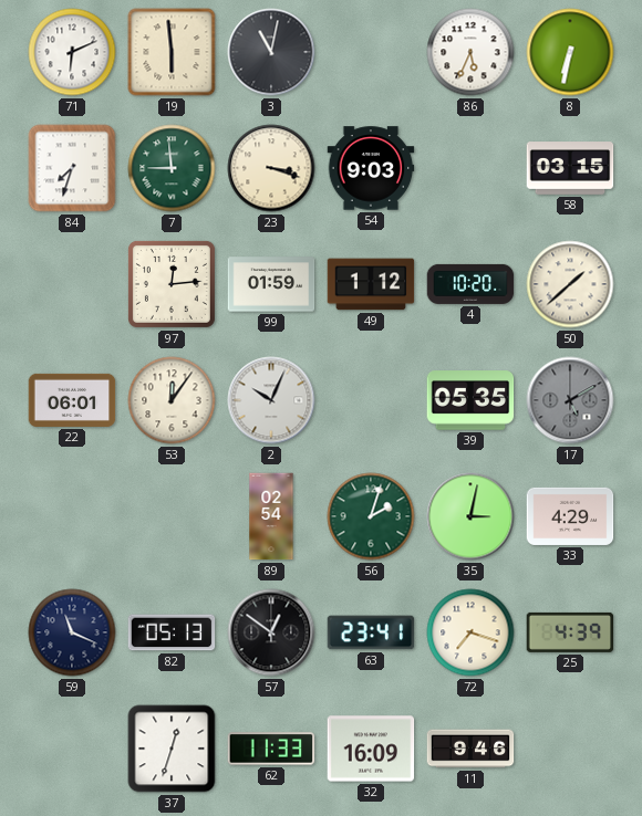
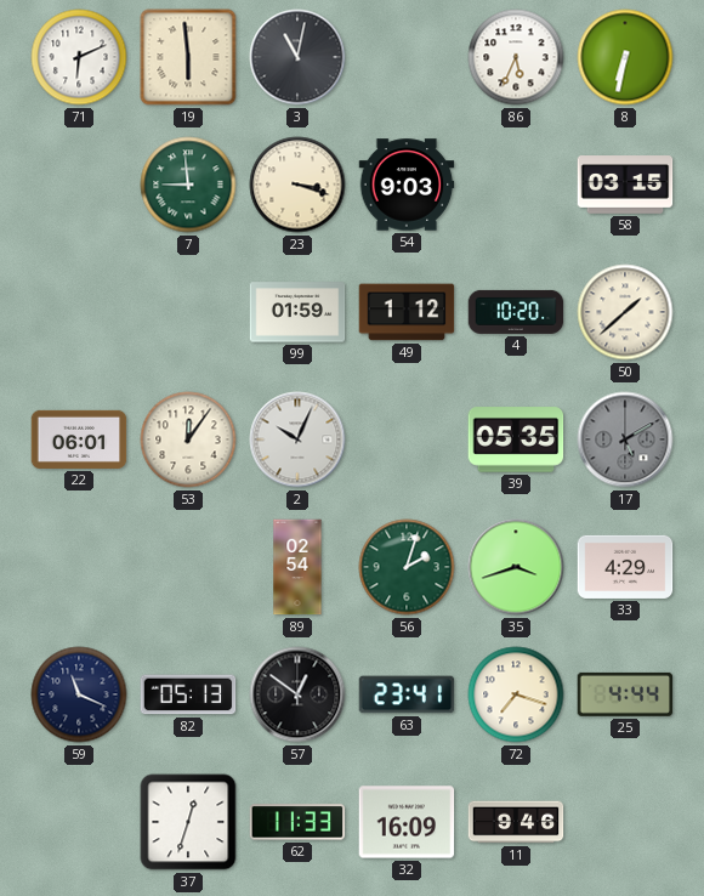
84: 7:33 -> none
97: 12:14 -> none
35: 3:02 -> 3:42
25: 4:39 -> 4:44
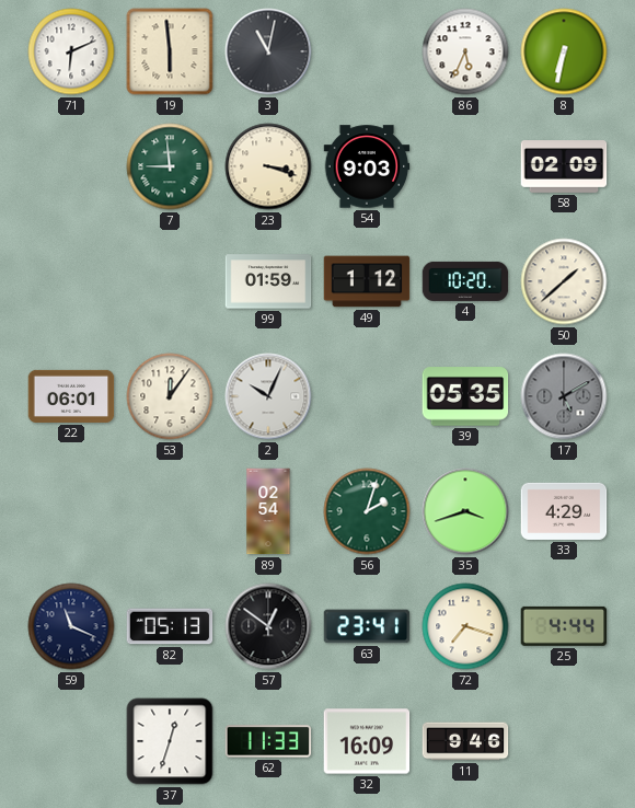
58: 03:15 -> 02:09
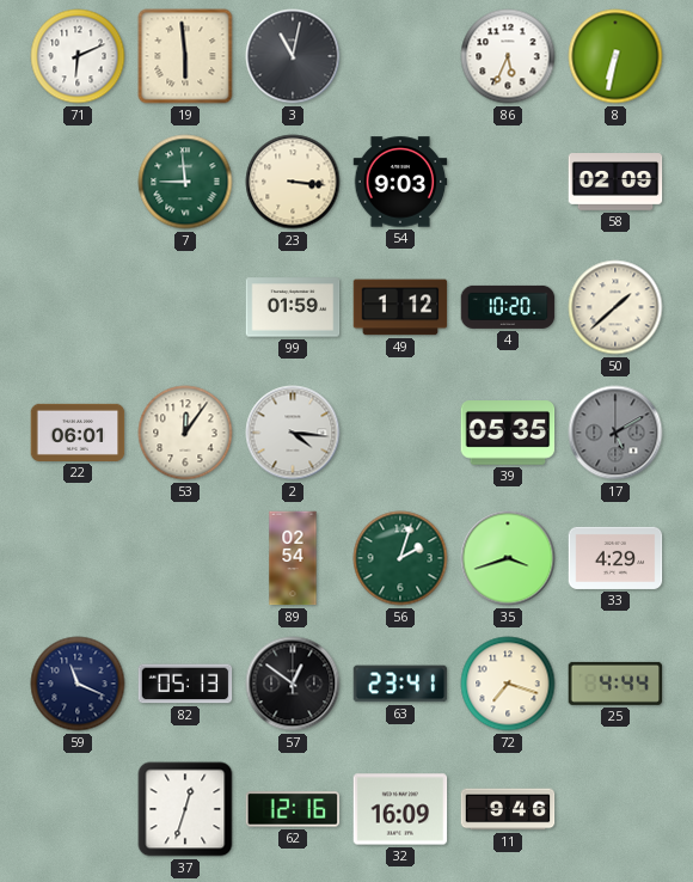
23: 3:18 -> 3:16
2: 10:04 -> 4:16
62: 11:33 -> 12:16
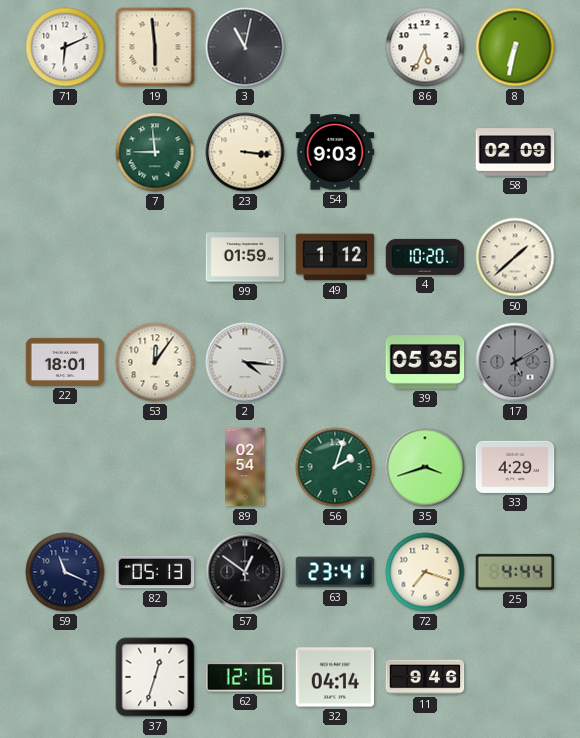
22: 06:01 -> 18:01
32: 16:09 -> 04:14
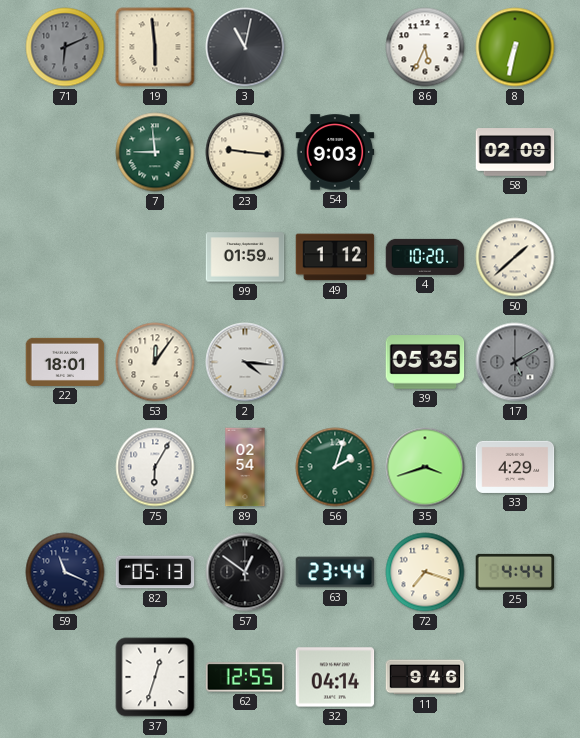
71 dial: white -> grey
23: 3:16 -> 9:16
75: none -> 6:05
63: 23:41 -> 23:44
62: 12:16 -> 12:55
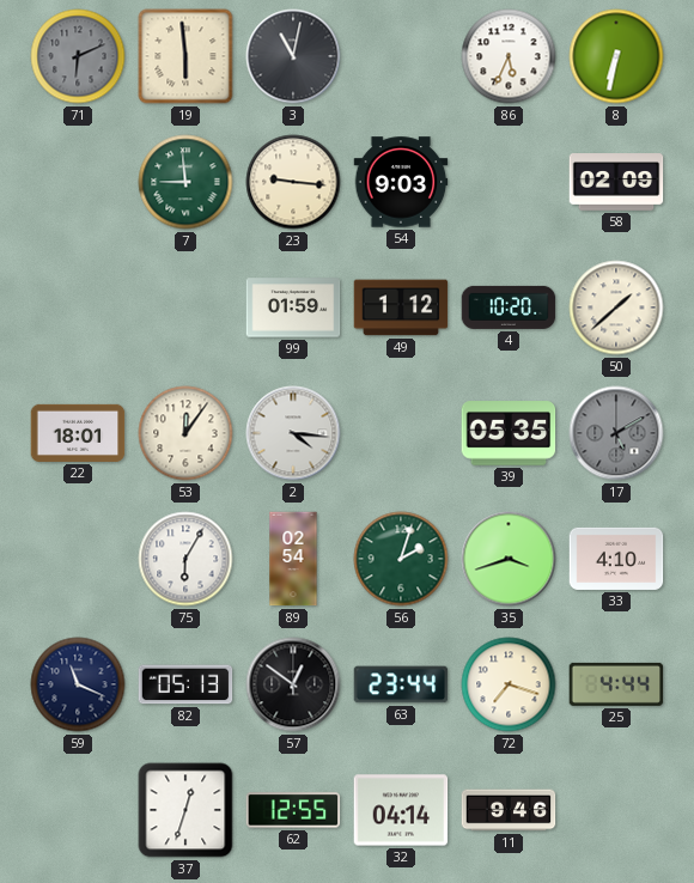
33: 4:29 -> 4:10
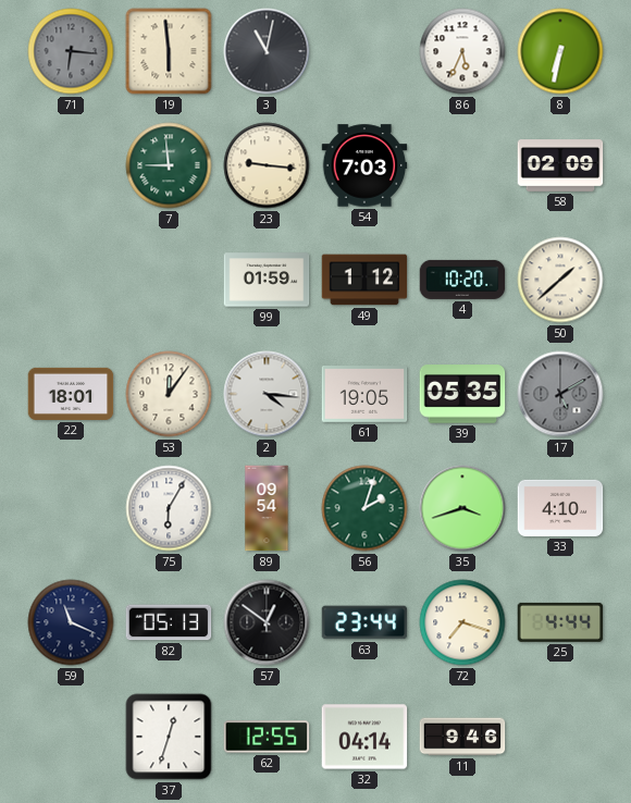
71: 6:11 -> 6:16
54: 9:03 -> 7:03
61: none -> 19:05
89: 02:54 -> 09:54
